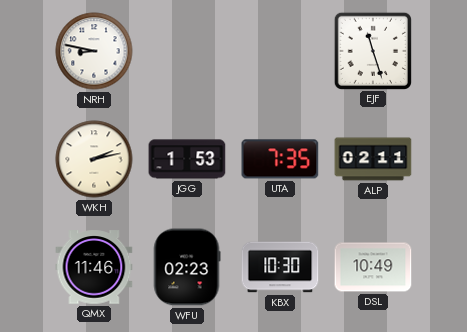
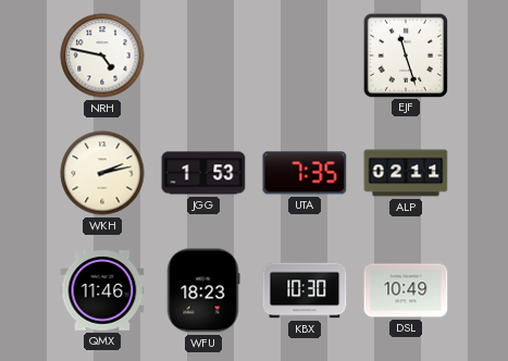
NRH: 8:47 -> 4:47
WFU: 02:23 -> 18:23
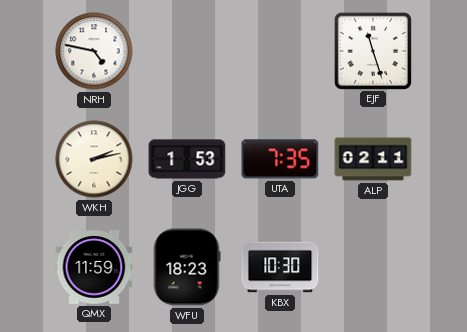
QMX: 11:46 -> 11:59
DSL: 10:49 -> none
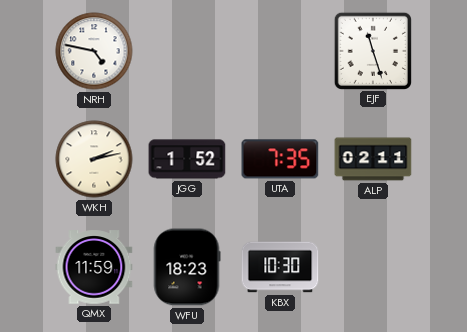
JGG: 1:53 -> 1:52
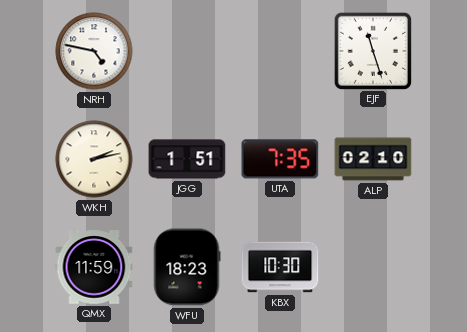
JGG: 1:52 -> 1:51
ALP: 02:11 -> 02:10
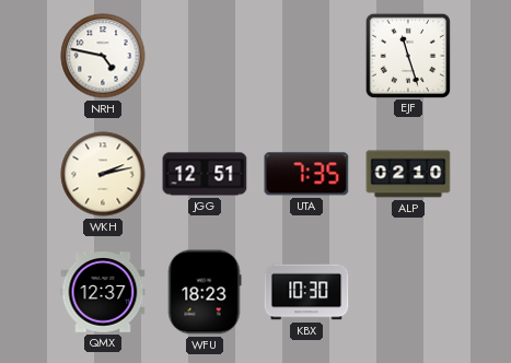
JGG: 1:51 -> 12:51
QMX: 11:59 -> 12:37
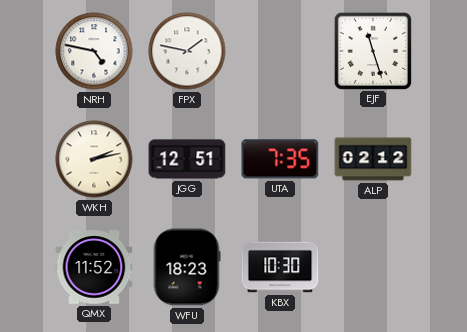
FPX: none -> 1:47
ALP: 02:10 -> 02:12
QMX: 12:37 -> 11:52
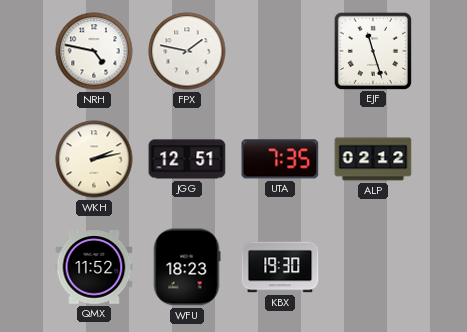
KBX: 10:30 -> 19:30
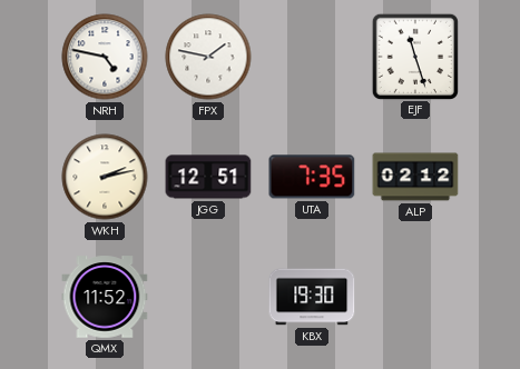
WFU: 18:23 -> none
